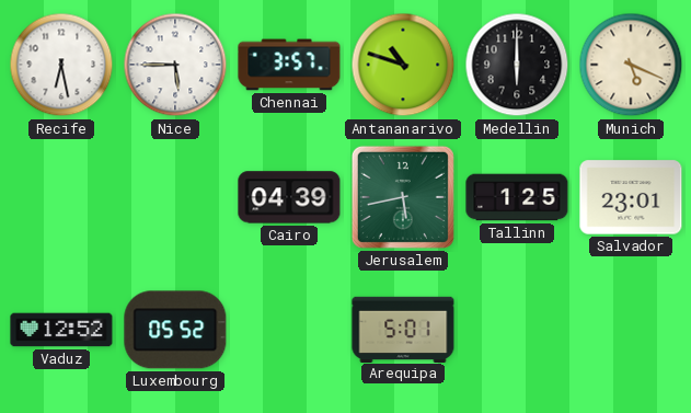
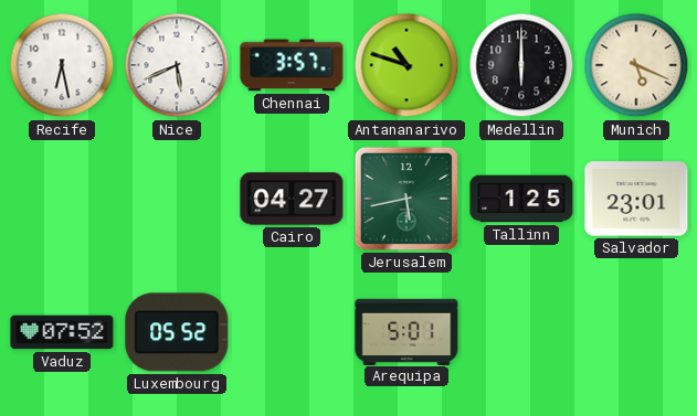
Nice: 5:45 -> 5:41
Cairo: 04:39 -> 04:27
Vaduz: 12:52 -> 07:52
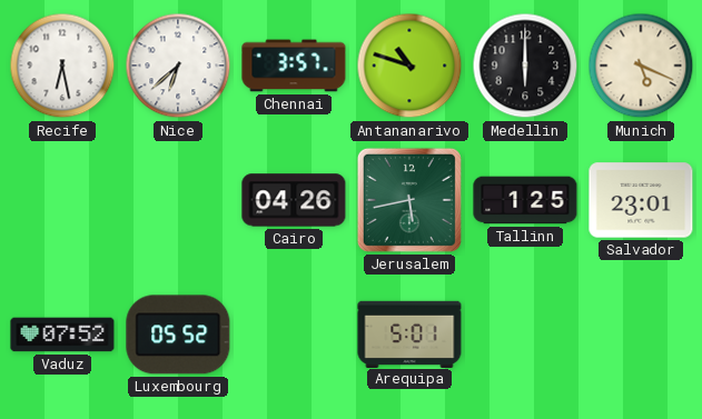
Nice: 5:41 -> 6:38
Cairo: 04:27 -> 04:26
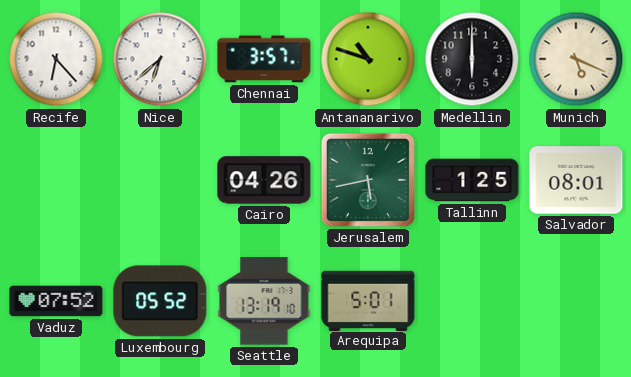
Recife: 6:28 -> 6:23
Salvador: 23:01 -> 08:01
Seattle: none -> 13:19
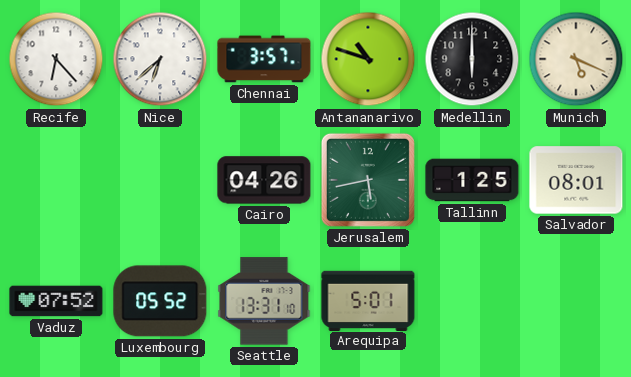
Seattle: 13:19 -> 13:31
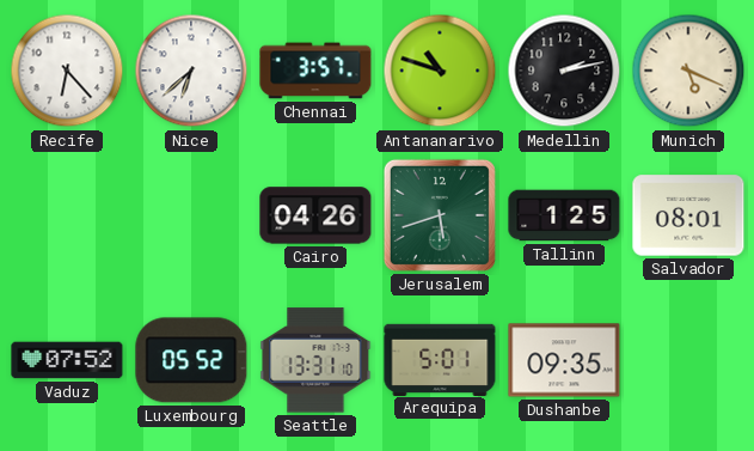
Medellin: 6:00 -> 2:13
Jerusalem: 5:43 -> 5:42
Dushanbe: none -> 09:35
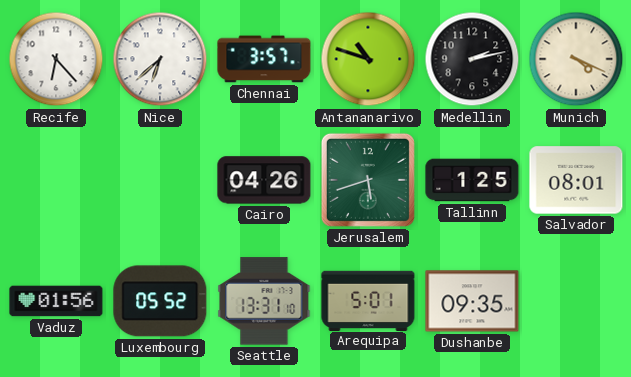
Munich: 5:19 -> 4:19
Vaduz: 07:52 -> 01:56
